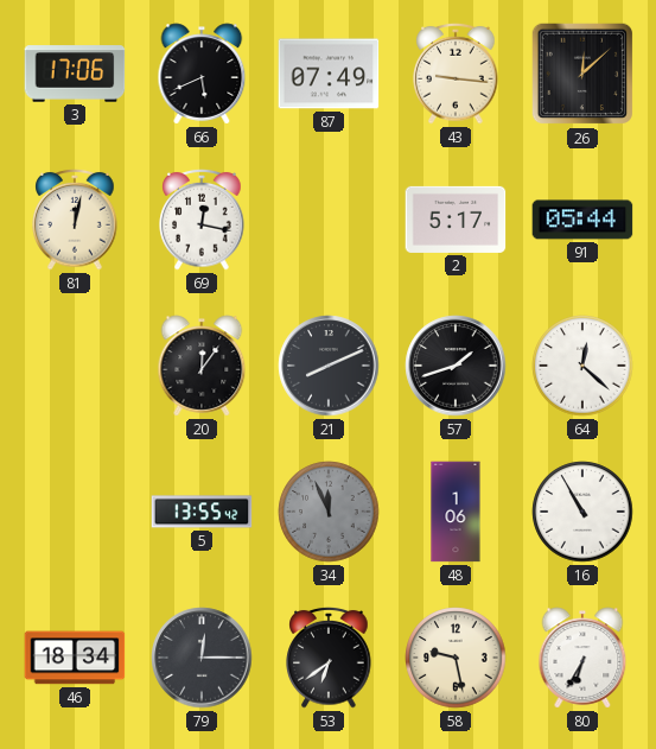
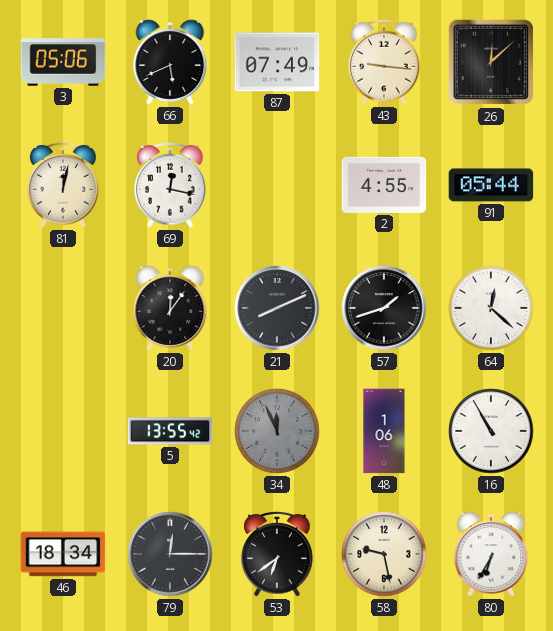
3: 17:06 -> 05:06
2: 5:17 -> 4:55
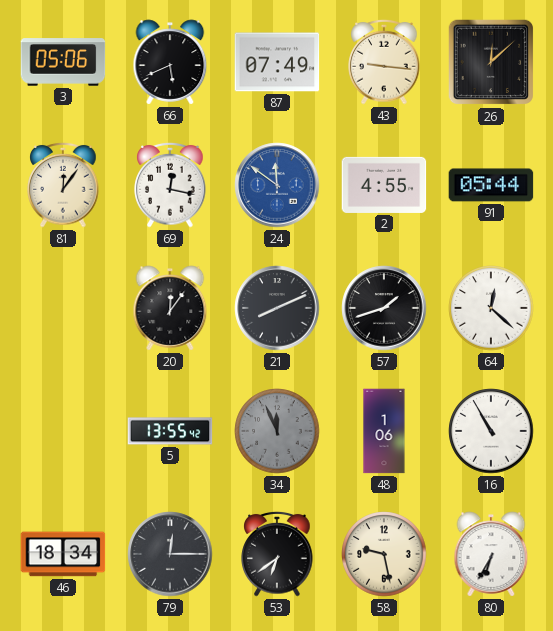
81: 12:02 -> 12:06
24: none -> 11:51
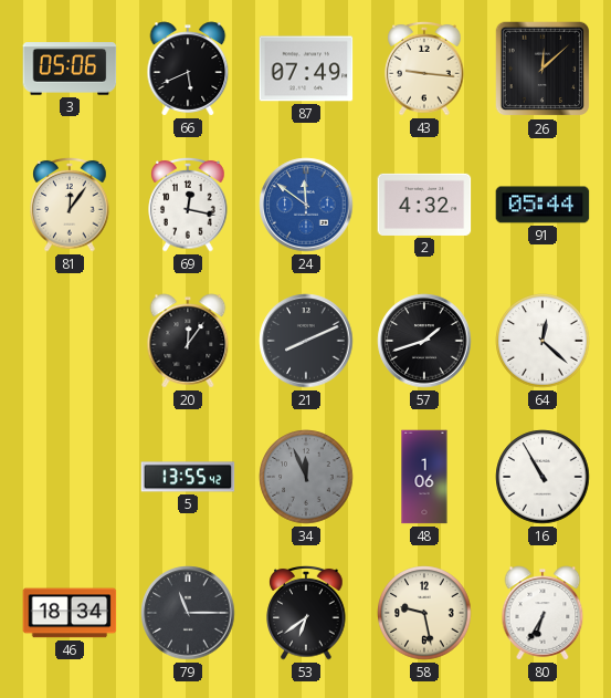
2: 4:55 -> 4:32
79: 12:15 -> 11:15
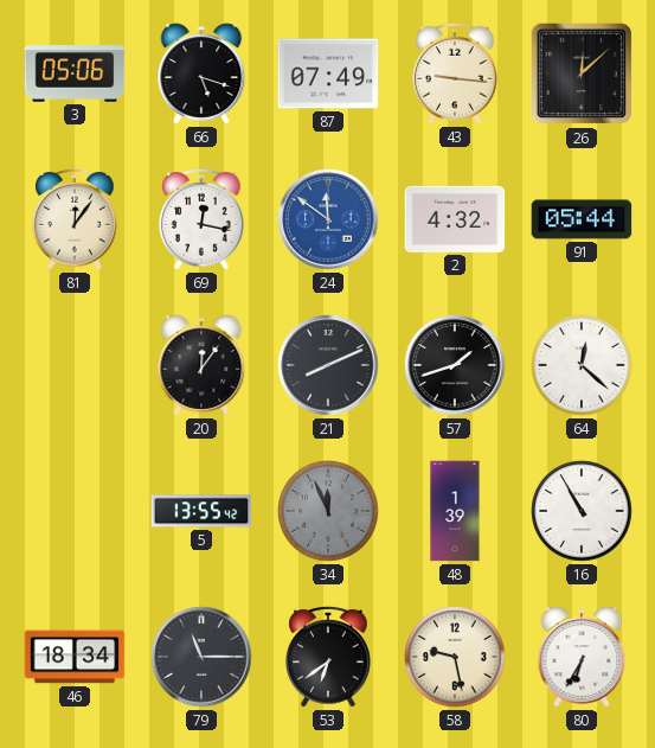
66: 5:41 -> 5:18
48: 1:06 -> 1:39
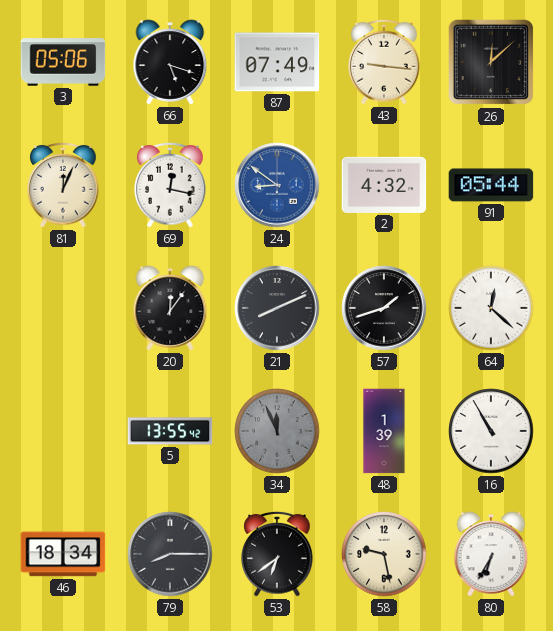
81: 12:06 -> 12:04
24: 11:51 -> 8:51
79: 11:15 -> 8:15
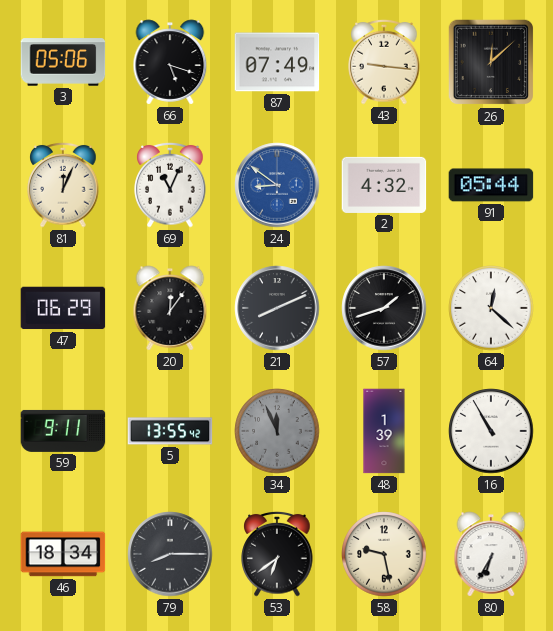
69: 12:17 -> 11:04
47: none -> 06:29
59: none -> 9:11
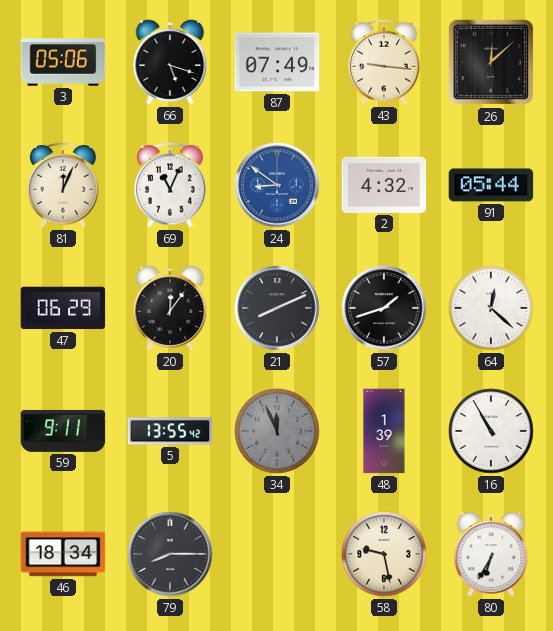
53: 6:39 -> none
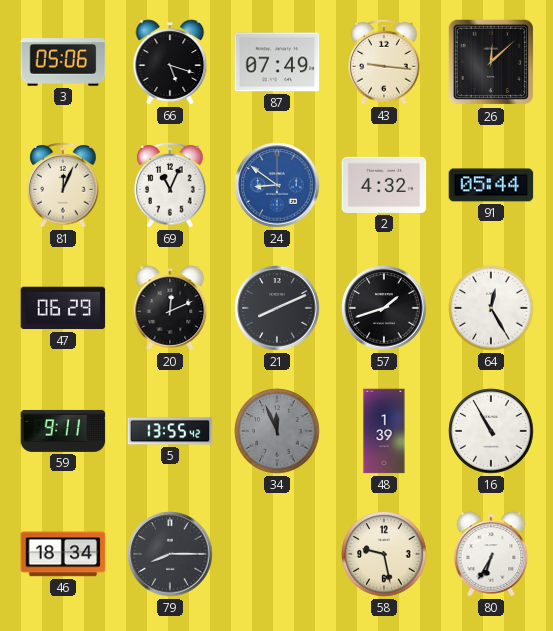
20: 12:06 -> 12:11
64: 12:22 -> 12:25
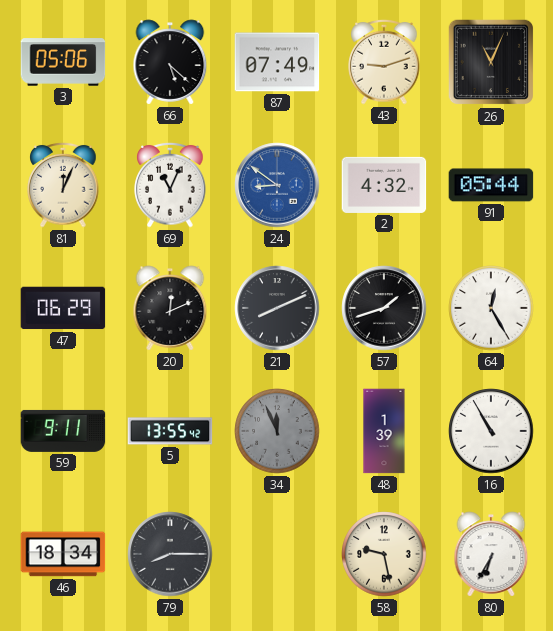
66: 5:18 -> 5:22
43: 9:16 -> 9:12
26: 12:08 -> 11:04
